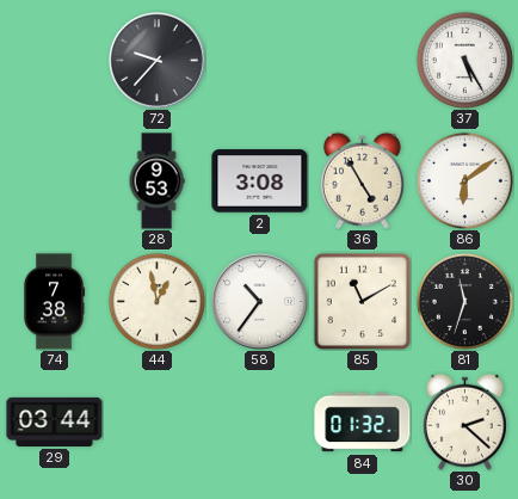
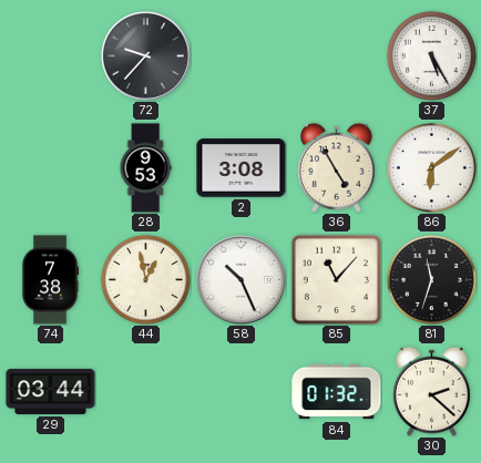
58: 10:36 -> 10:26
85: 11:10 -> 11:07
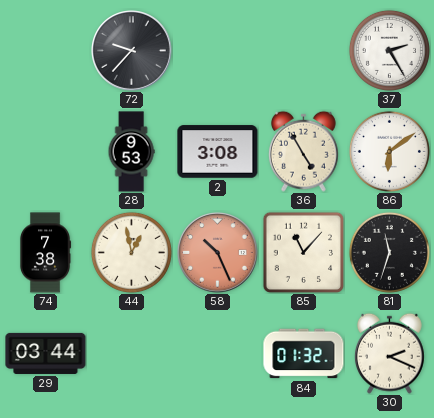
37: 5:25 -> 2:25
58 dial: white -> salmon
30: 2:22 -> 2:19
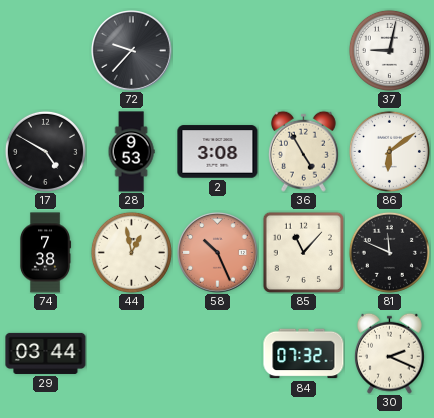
37: 2:25 -> 9:02
17: none -> 4:50
81: 11:33 -> 11:49
84: 01:32 -> 07:32
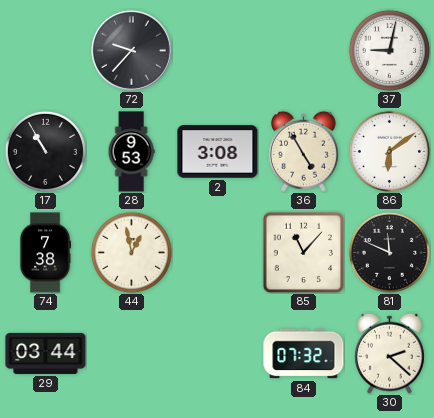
17: 4:50 -> 10:55
58: 10:26 -> none
30: 2:19 -> 2:22
